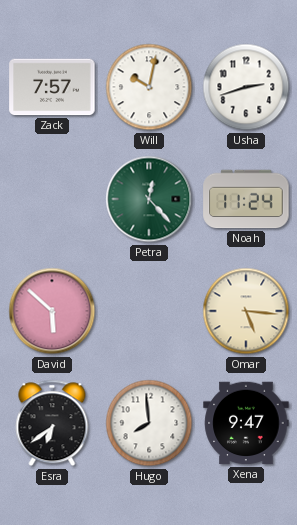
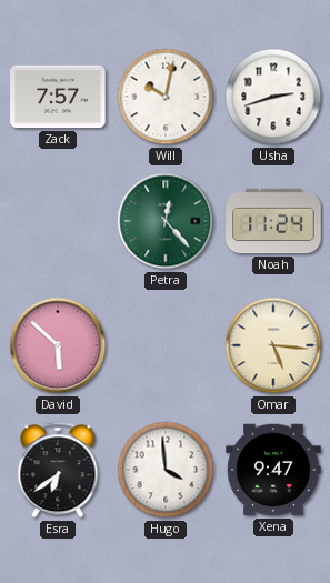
Hugo: 7:59 -> 3:59
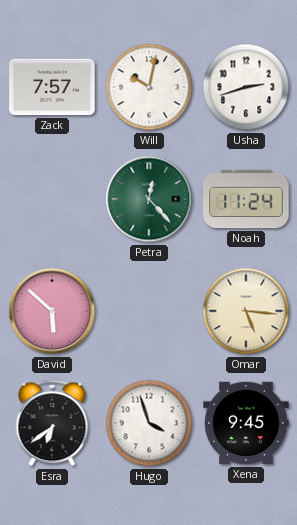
Hugo: 3:59 -> 3:57
Xena: 9:47 -> 9:45
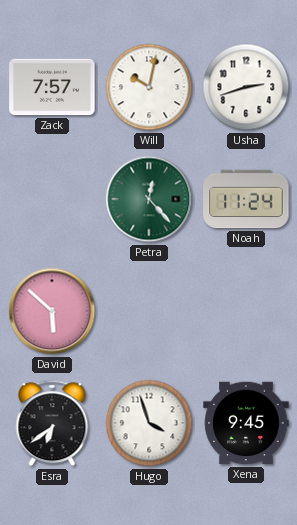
Omar: 5:16 -> none
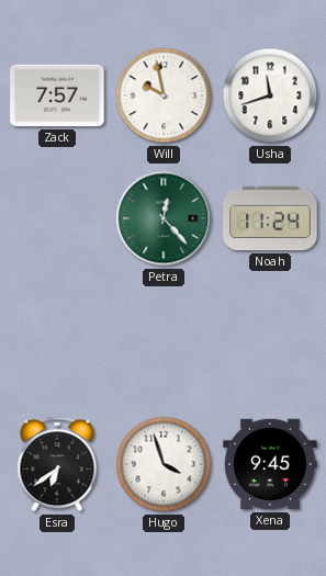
Will: 10:02 -> 9:58
Usha: 2:42 -> 11:42
David: 5:52 -> none
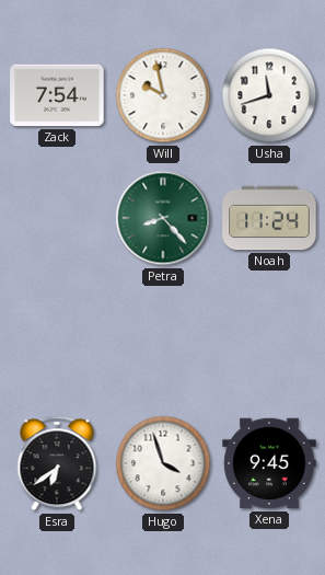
Zack: 7:57 -> 7:54
Petra: 12:23 -> 8:23
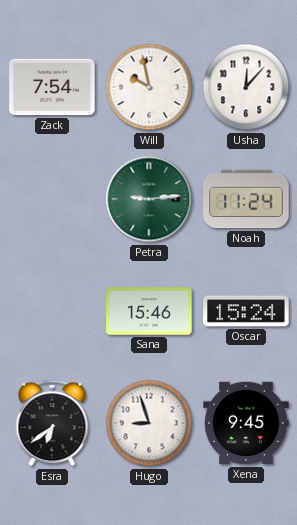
Usha: 11:42 -> 12:07
Petra: 8:23 -> 9:14
Sana: none -> 15:46
Oscar: none -> 15:24
Hugo: 3:57 -> 8:57
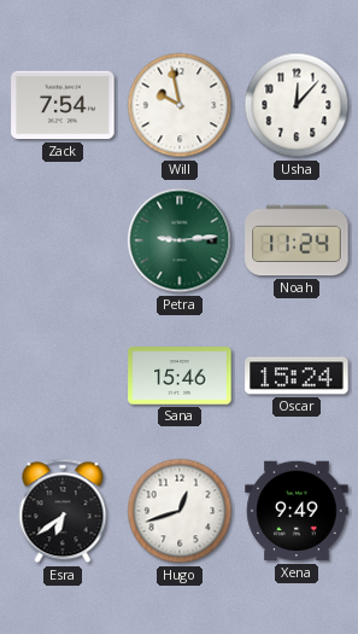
Hugo: 8:57 -> 12:42
Xena: 9:45 -> 9:49
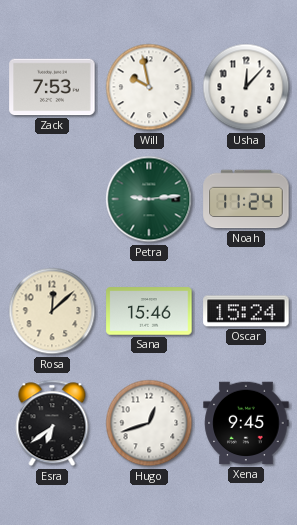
Zack: 7:54 -> 7:53
Rosa: none -> 12:08
Xena: 9:49 -> 9:45
